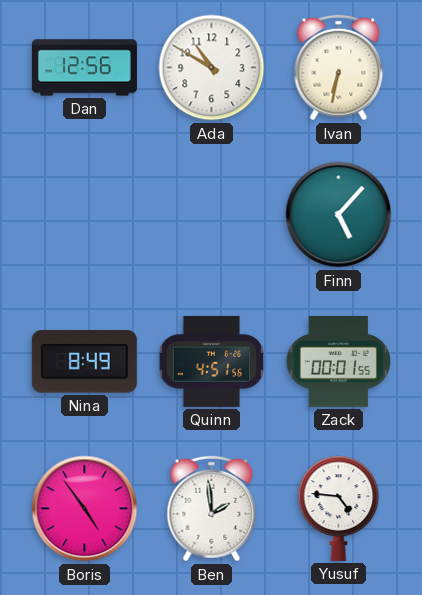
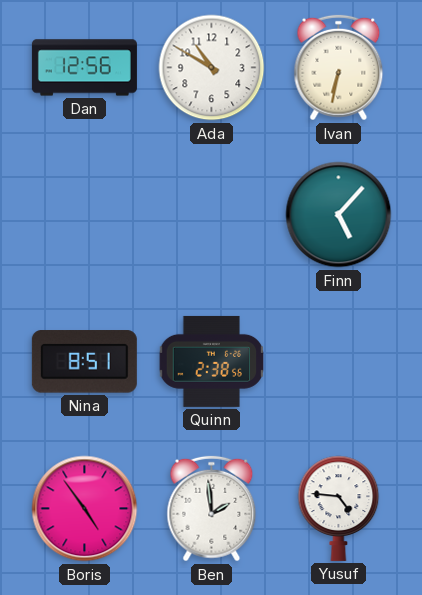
Nina: 8:49 -> 8:51
Quinn: 4:51 -> 2:38
Zack: 00:01 -> none
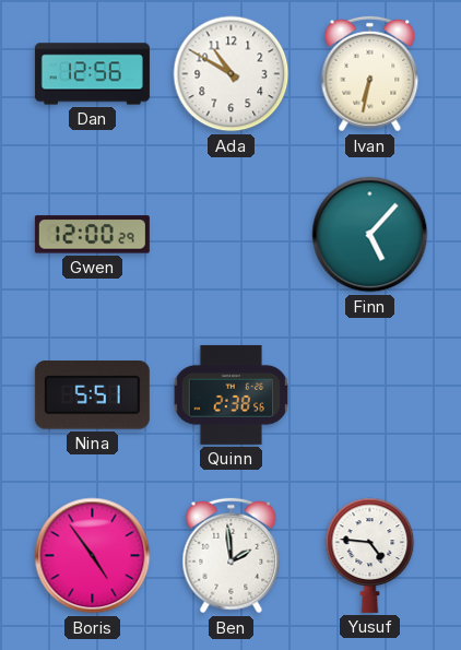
Gwen: none -> 12:00
Nina: 8:51 -> 5:51
